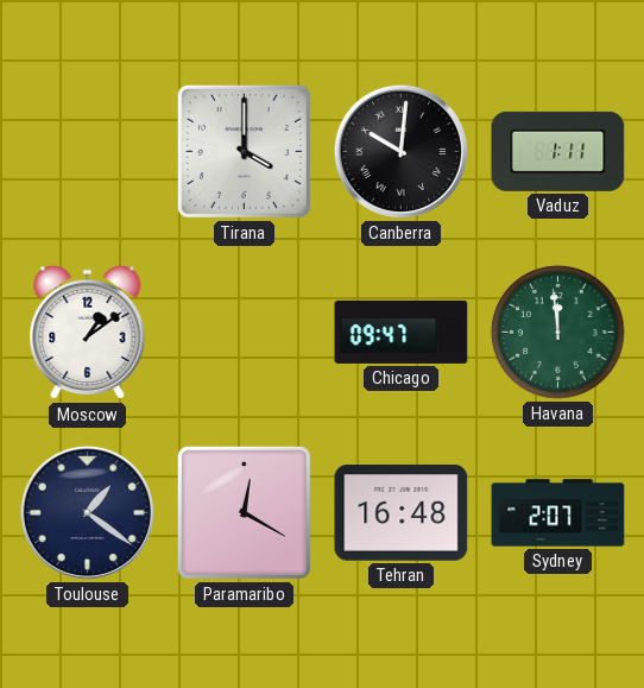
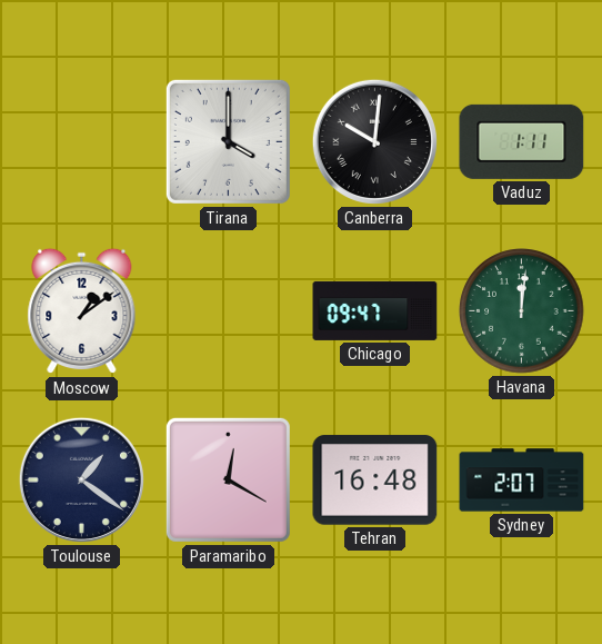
Havana: 11:59 -> 12:01
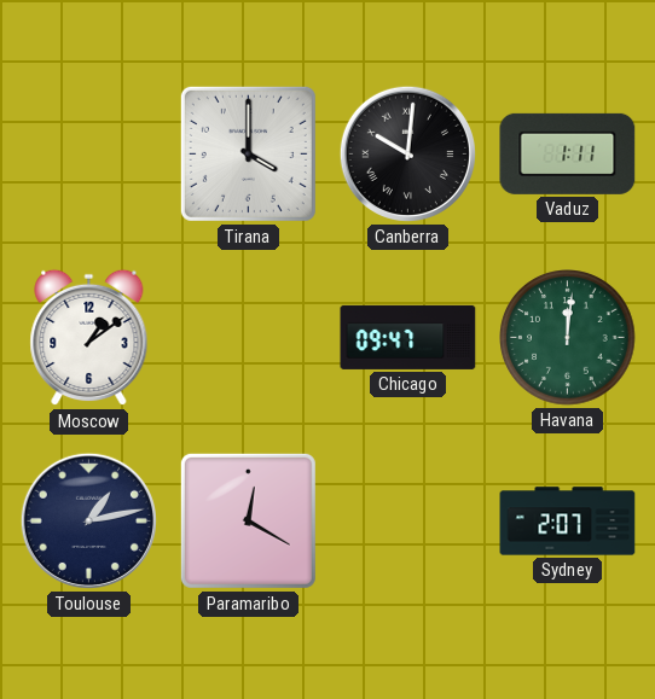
Toulouse: 1:21 -> 1:13
Tehran: 16:48 -> none
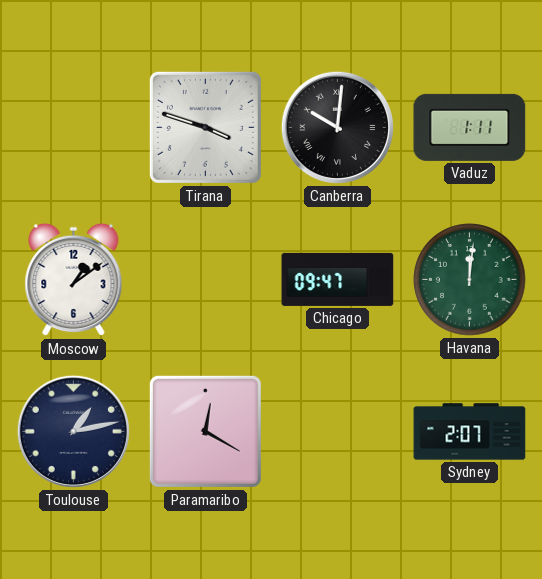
Tirana: 4:00 -> 3:48
